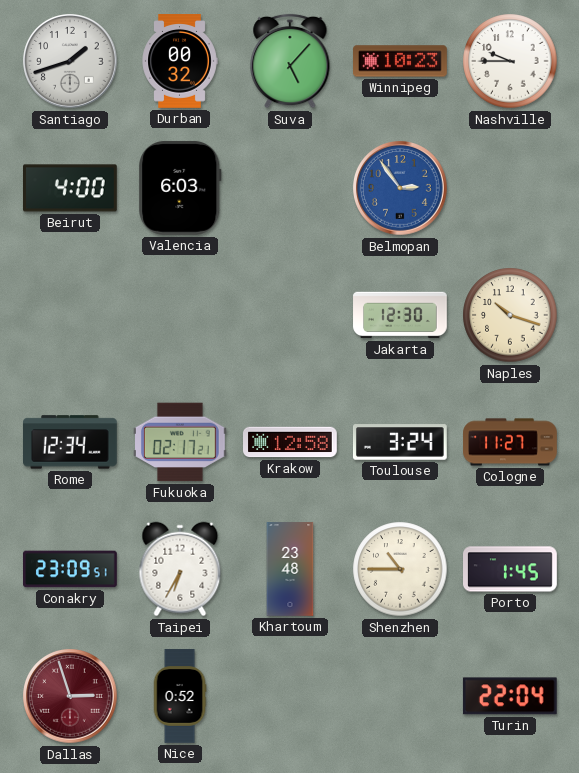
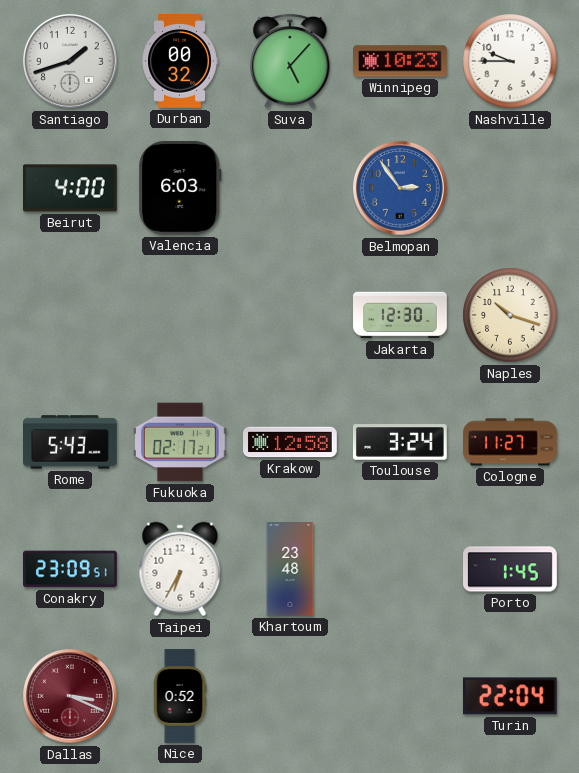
Rome: 12:34 -> 5:43
Shenzhen: 10:45 -> none
Dallas: 2:57 -> 3:19
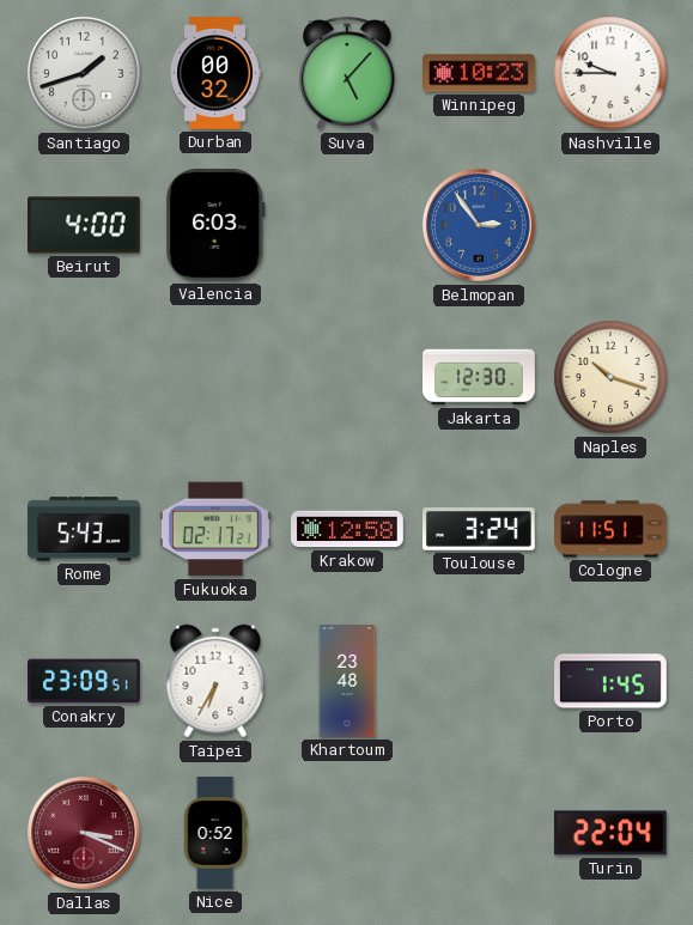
Cologne: 11:27 -> 11:51
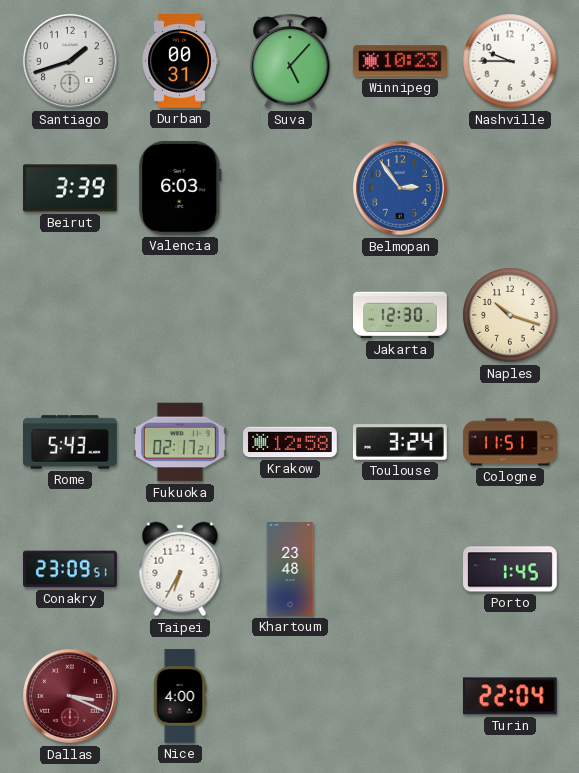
Durban: 00:32 -> 00:31
Beirut: 4:00 -> 3:39
Nice: 0:52 -> 4:00
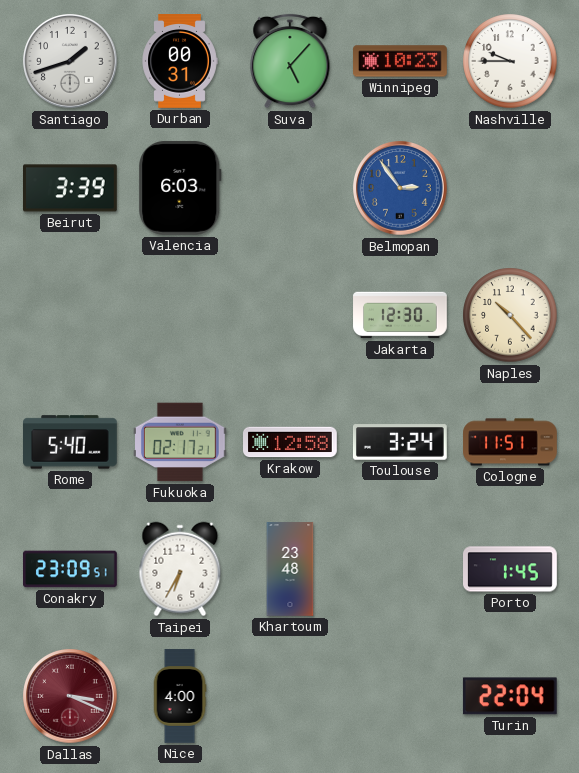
Naples: 10:18 -> 10:23
Rome: 5:43 -> 5:40
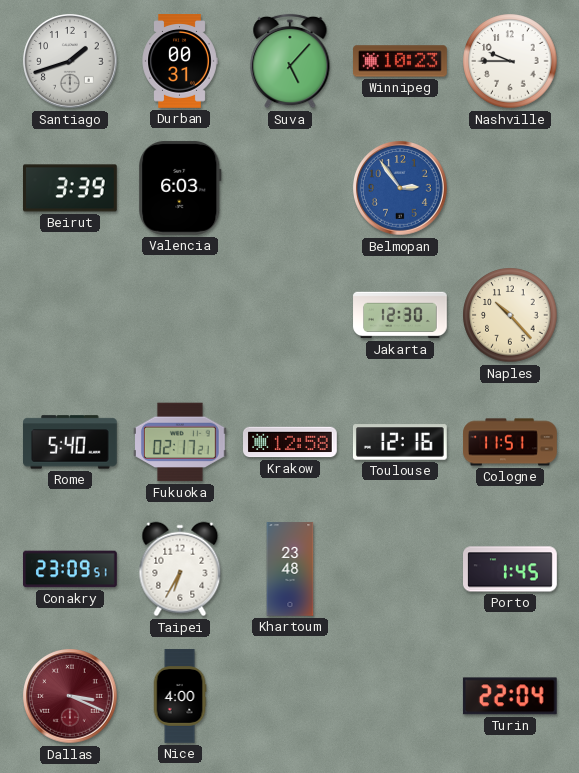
Toulouse: 3:24 -> 12:16
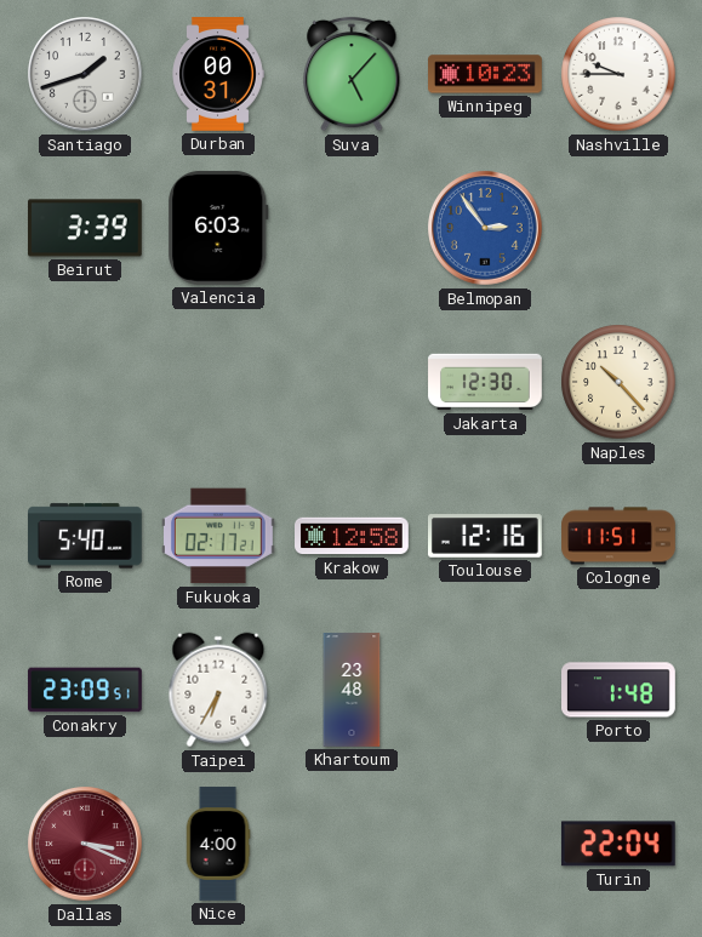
Porto: 1:45 -> 1:48
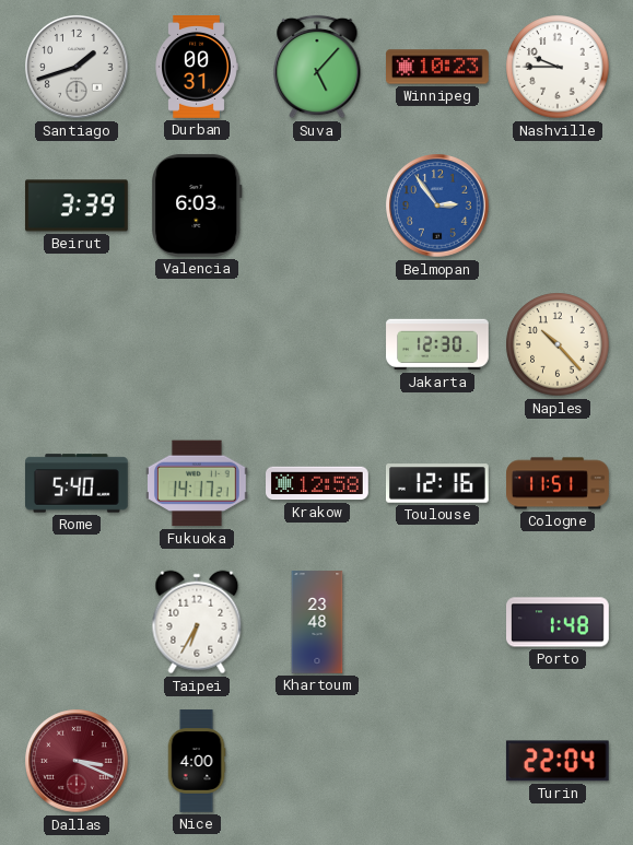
Fukuoka: 02:17 -> 14:17
Conakry: 23:09 -> none
